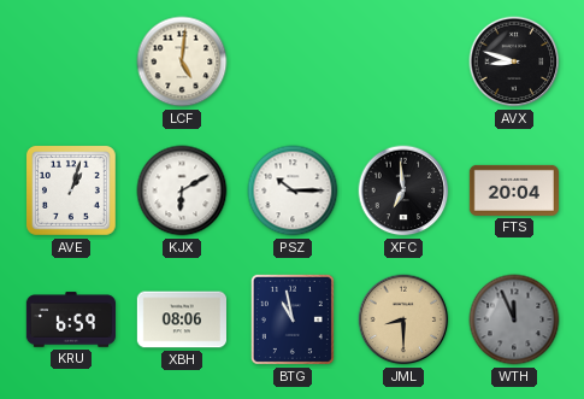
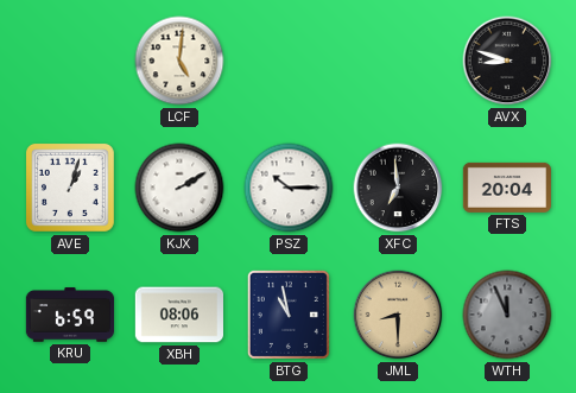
KJX: 6:10 -> 2:10
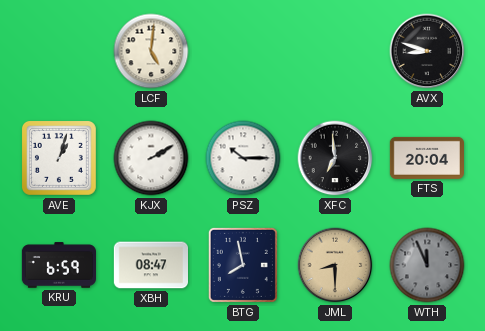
XBH: 08:06 -> 08:47
BTG: 10:58 -> 7:58
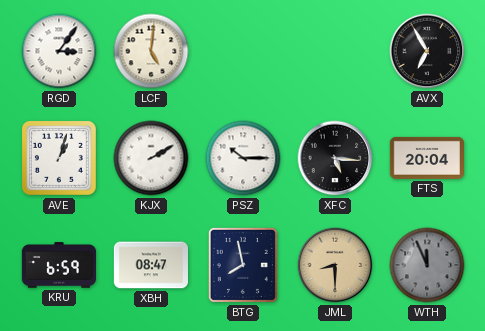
RGD: none -> 3:06
AVX: 8:48 -> 6:55
XFC: 6:59 -> 5:16
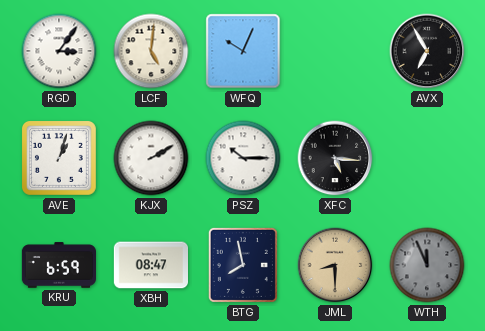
WFQ: none -> 10:04
FTS: 20:04 -> none
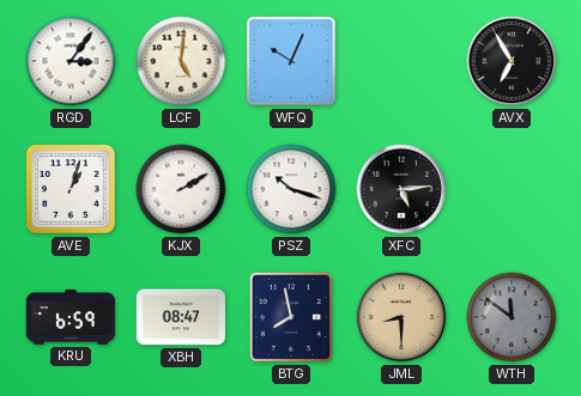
PSZ: 10:15 -> 10:18
XFC: 5:16 -> 5:14
WTH: 11:56 -> 11:51
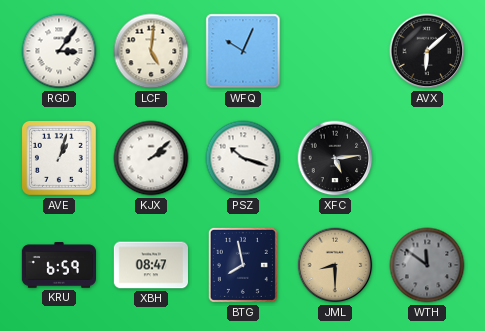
AVX: 6:55 -> 6:08
KJX: 2:10 -> 2:08
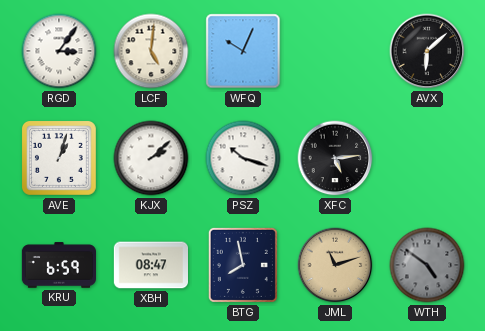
JML: 8:30 -> 11:12
WTH: 11:51 -> 4:51
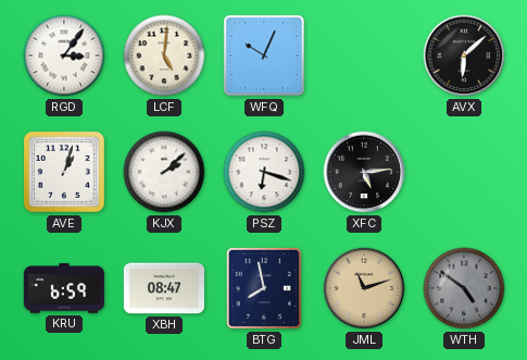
PSZ: 10:18 -> 6:18
